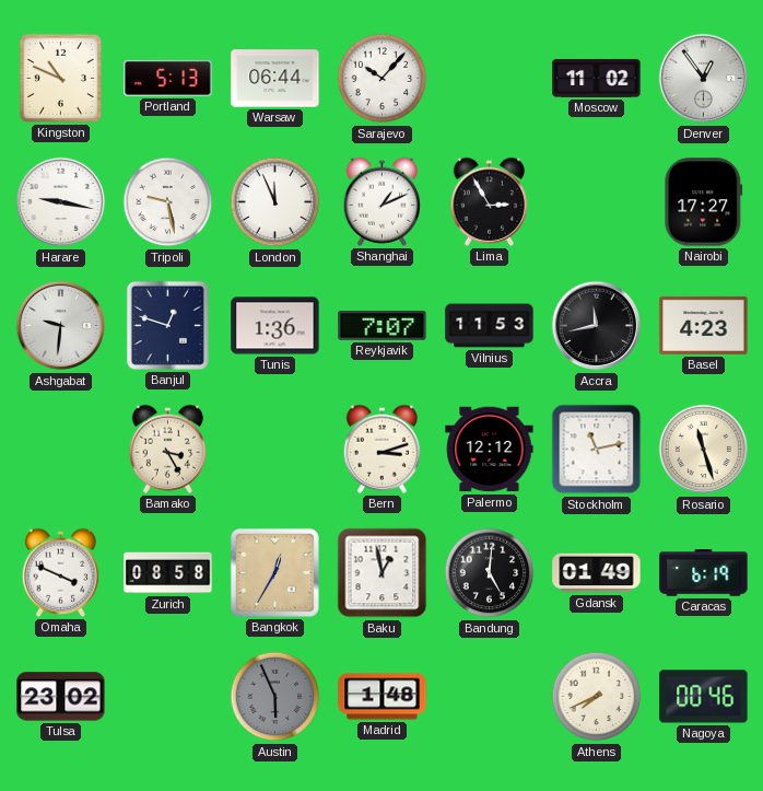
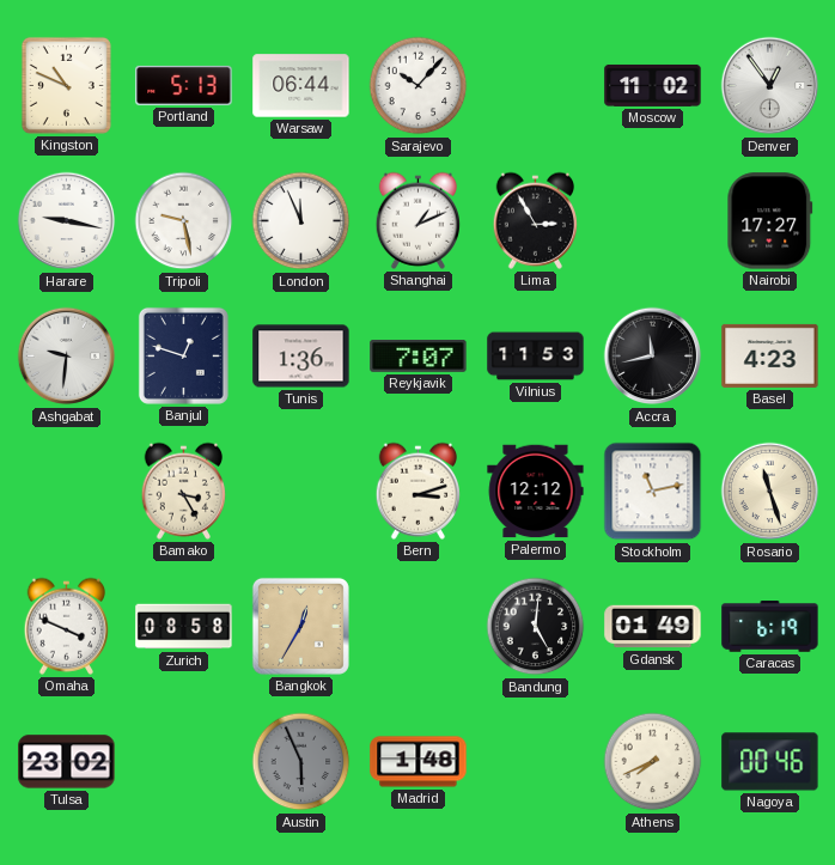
Baku: 12:58 -> none
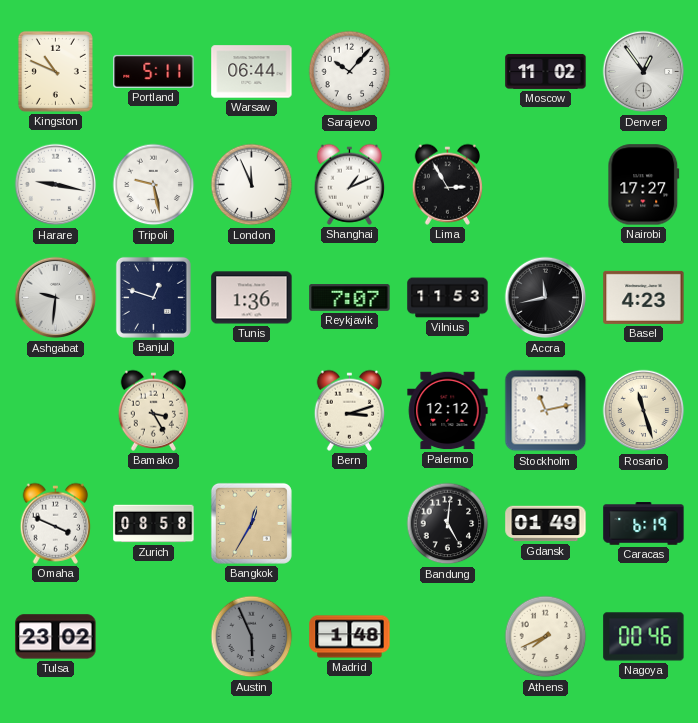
Portland: 5:13 -> 5:11
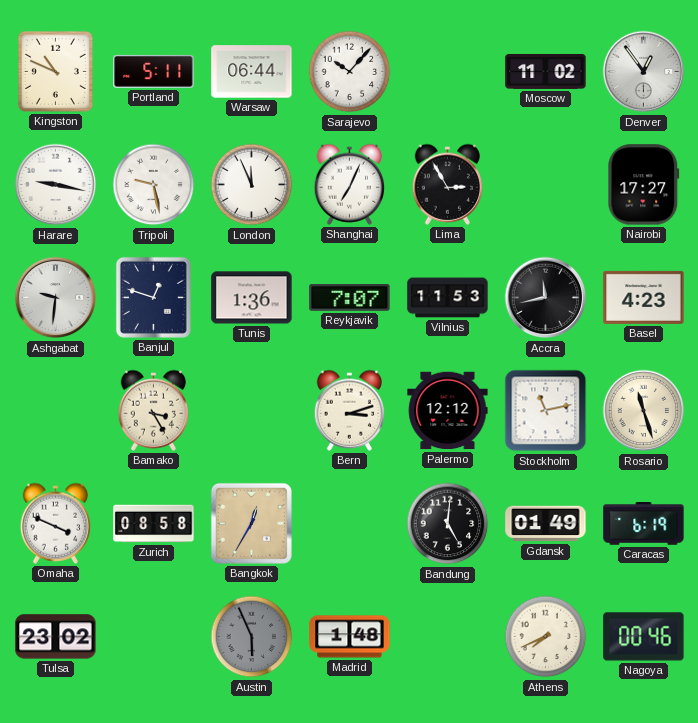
Shanghai: 1:11 -> 7:04
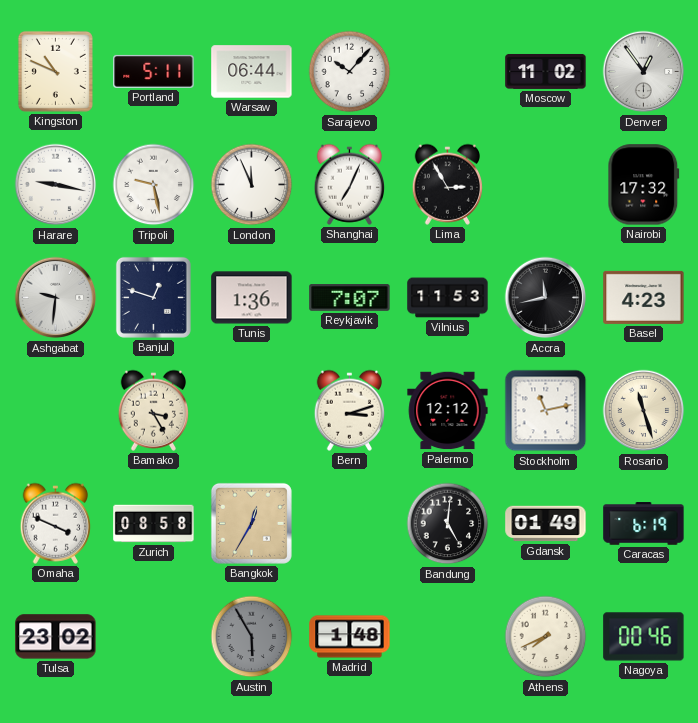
Nairobi: 17:27 -> 17:32
Austin: 5:56 -> 5:55
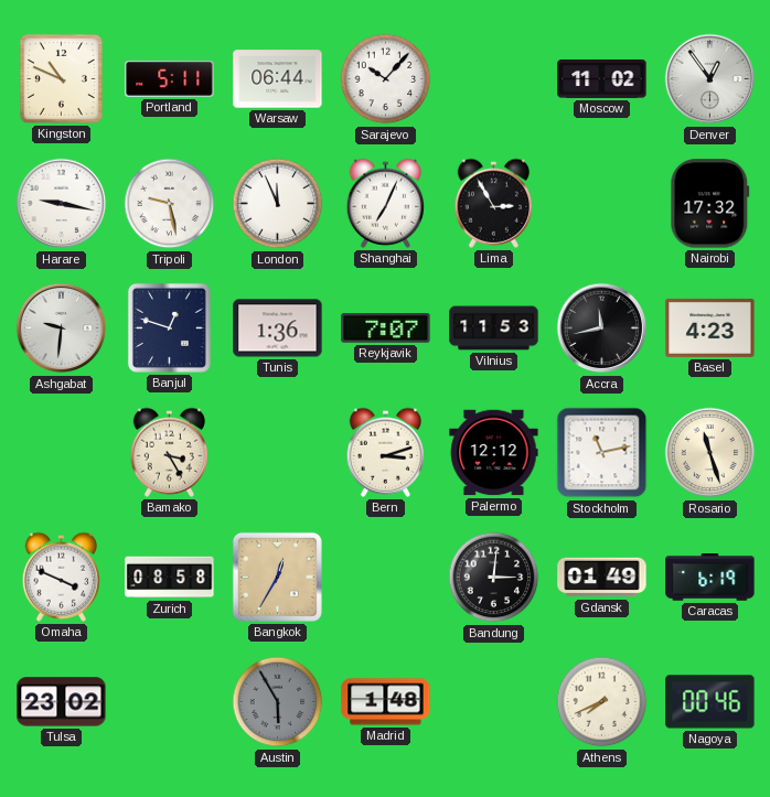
Bandung: 5:01 -> 3:01
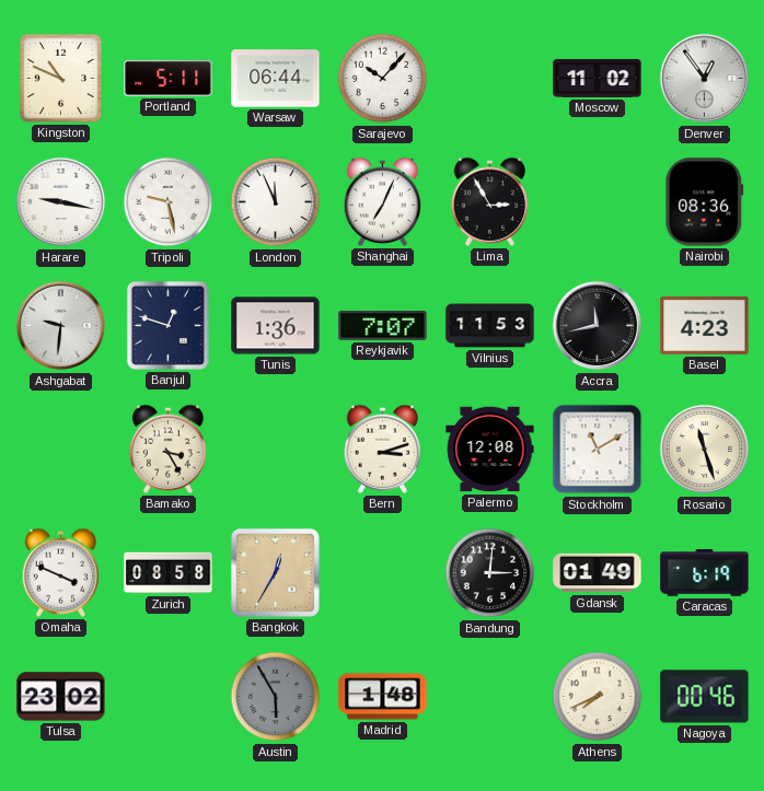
Nairobi: 17:32 -> 08:36
Palermo: 12:12 -> 12:08
Stockholm: 11:13 -> 11:10
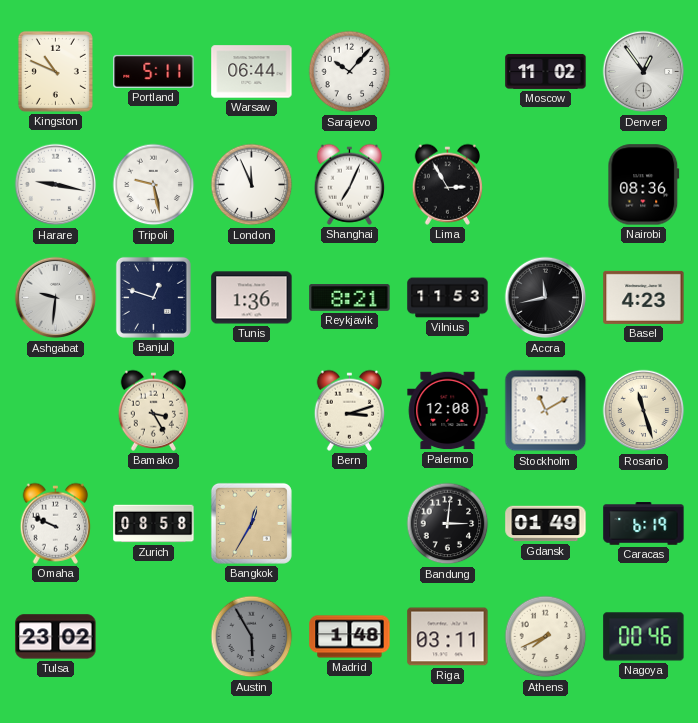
Reykjavik: 7:07 -> 8:21
Omaha: 3:49 -> 9:49
Riga: none -> 03:11
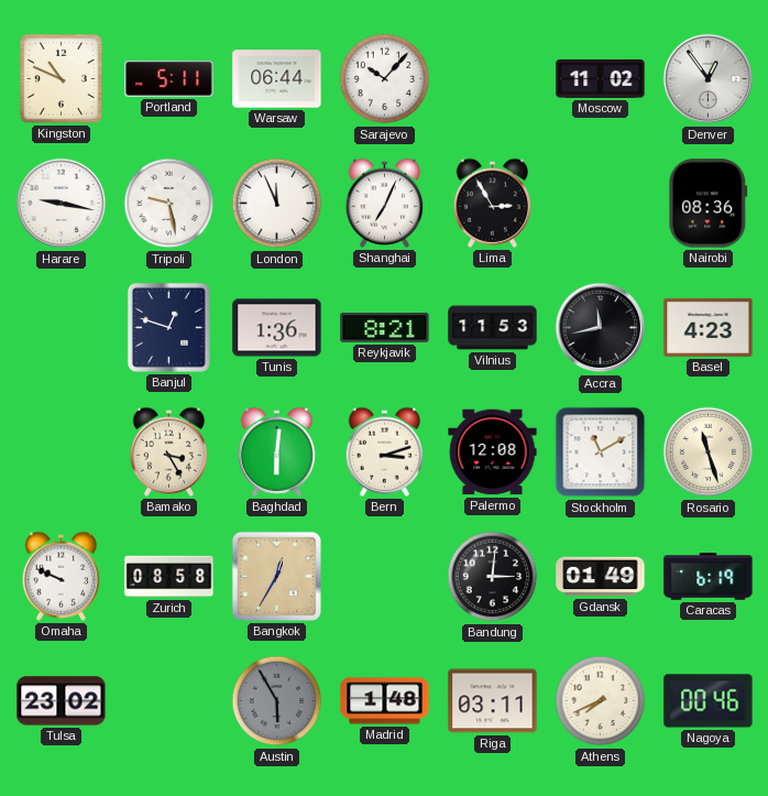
Ashgabat: 9:31 -> none
Baghdad: none -> 6:01
